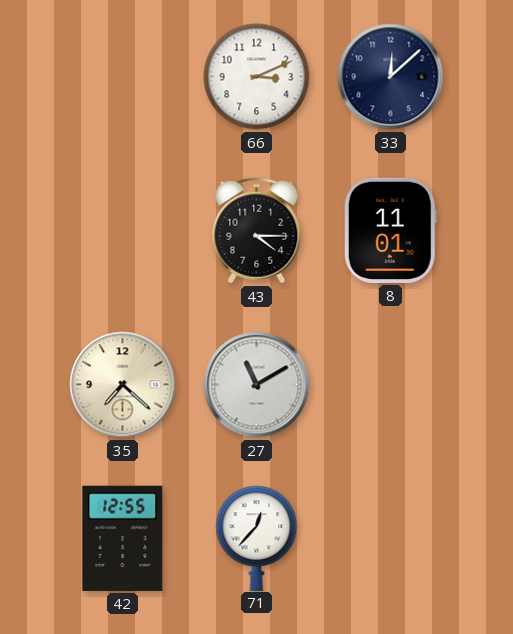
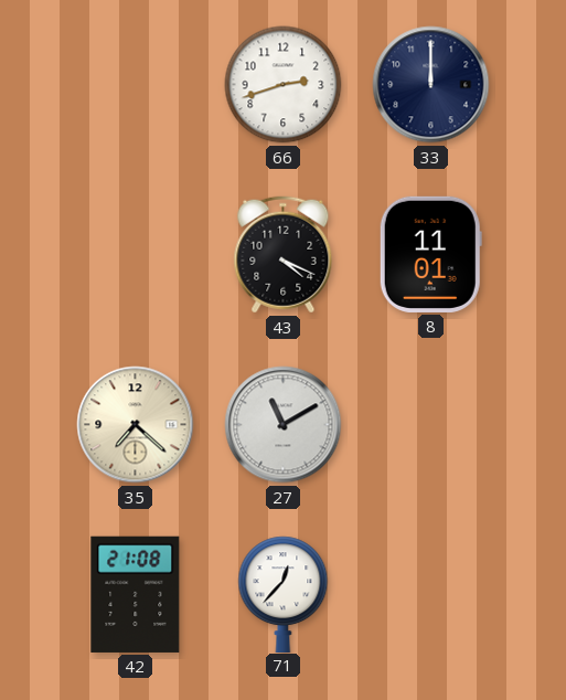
66: 3:11 -> 2:42
33: 12:08 -> 12:00
43: 4:15 -> 4:19
42: 12:55 -> 21:08
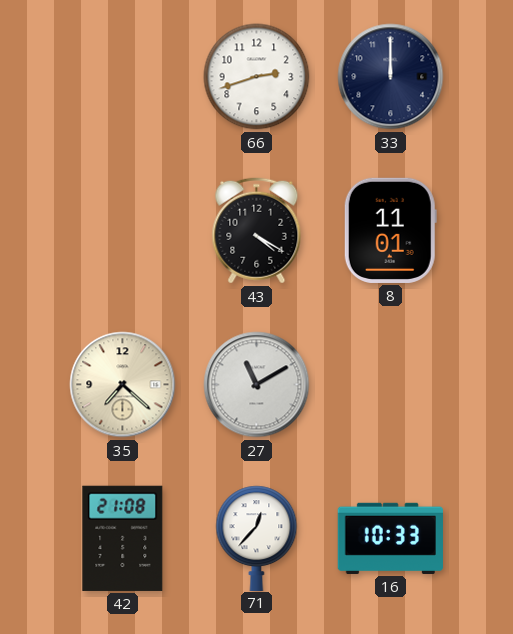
43: 4:19 -> 4:20
16: none -> 10:33
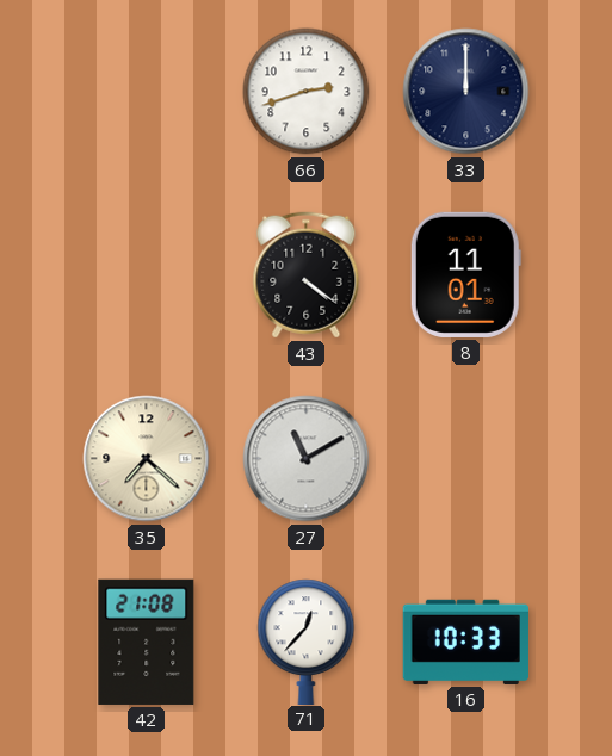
43: 4:20 -> 4:21
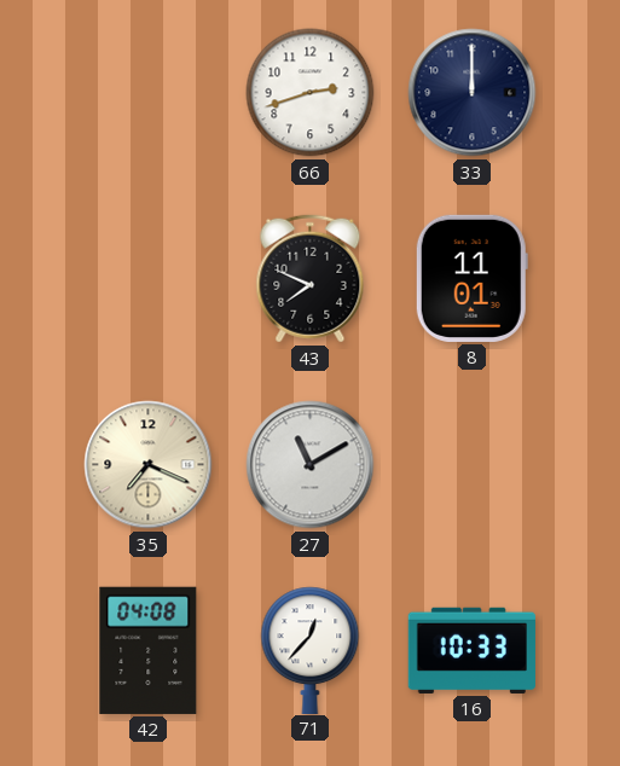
43: 4:21 -> 7:49
35: 7:22 -> 7:19
42: 21:08 -> 04:08
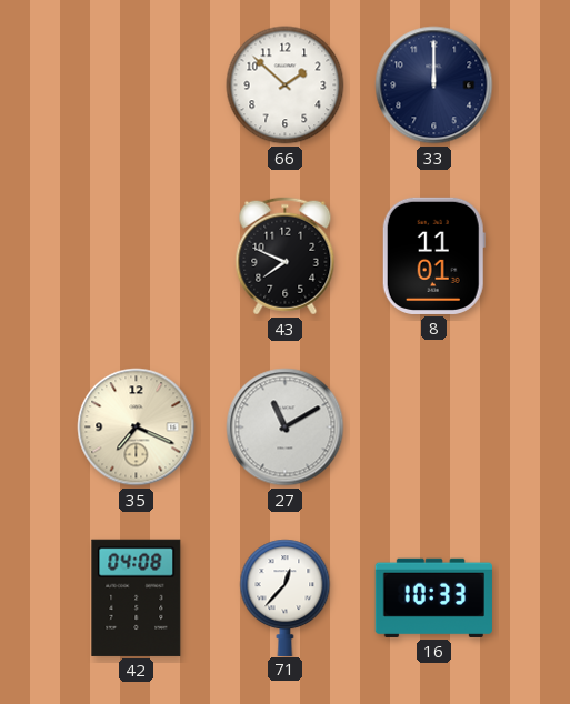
66: 2:42 -> 1:52
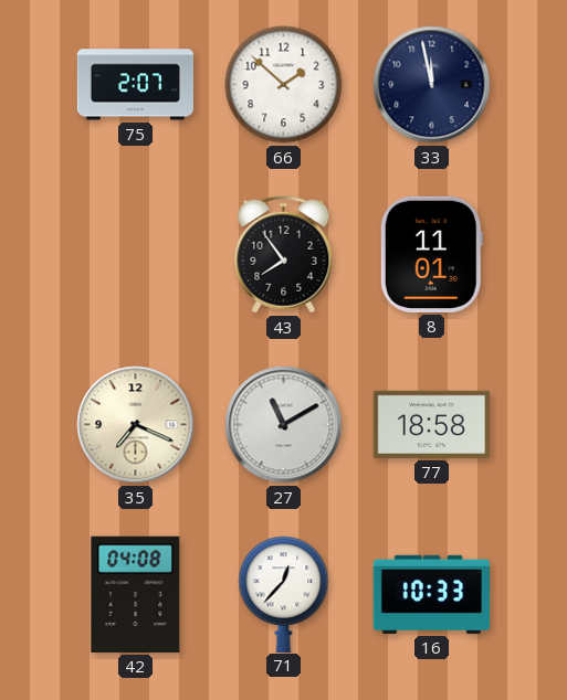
75: none -> 2:07
33: 12:00 -> 11:58
43: 7:49 -> 7:54
77: none -> 18:58
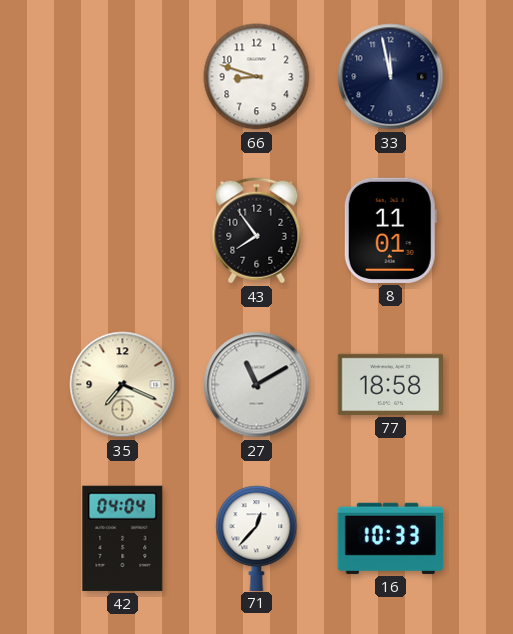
75: 2:07 -> none
66: 1:52 -> 8:48
42: 04:08 -> 04:04
